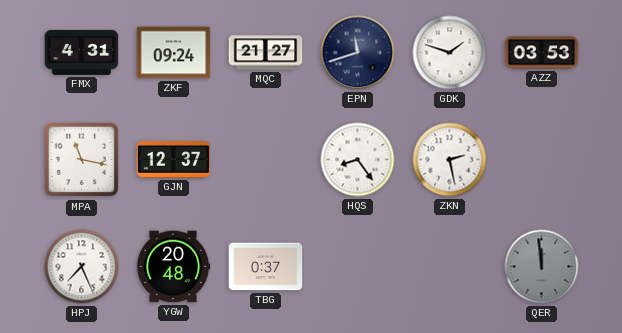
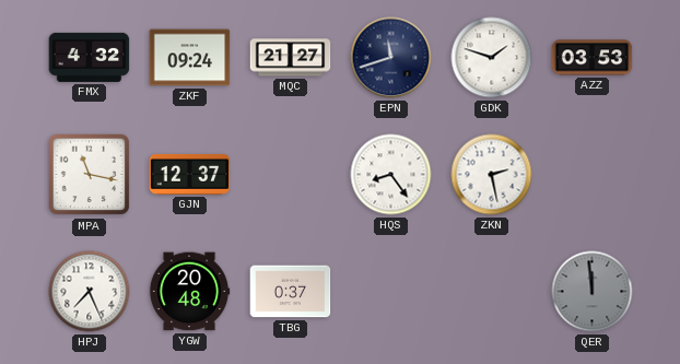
FMX: 4:31 -> 4:32
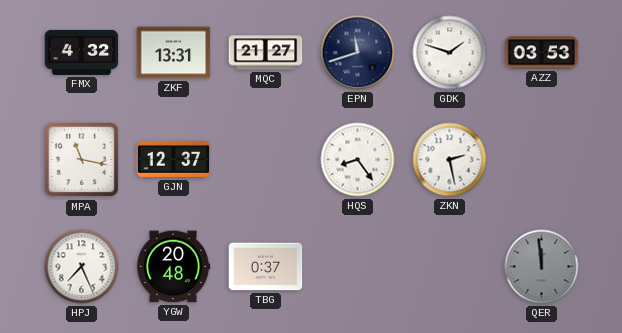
ZKF: 09:24 -> 13:31
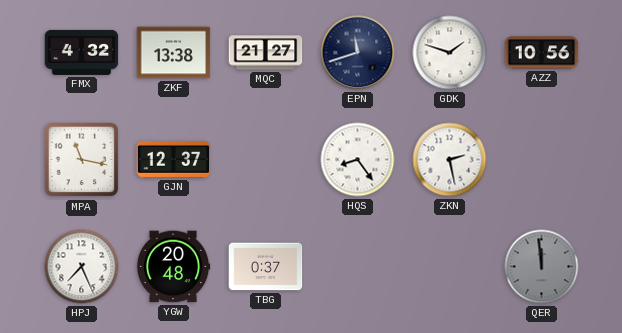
ZKF: 13:31 -> 13:38
AZZ: 03:53 -> 10:56
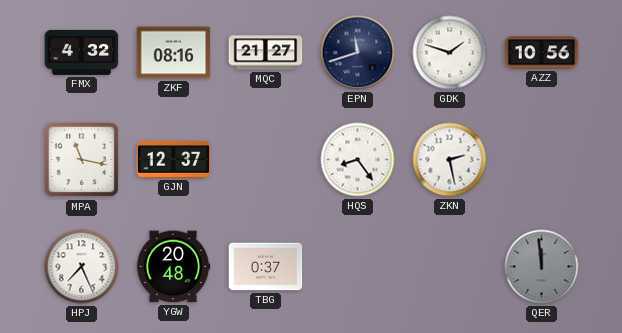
ZKF: 13:38 -> 08:16
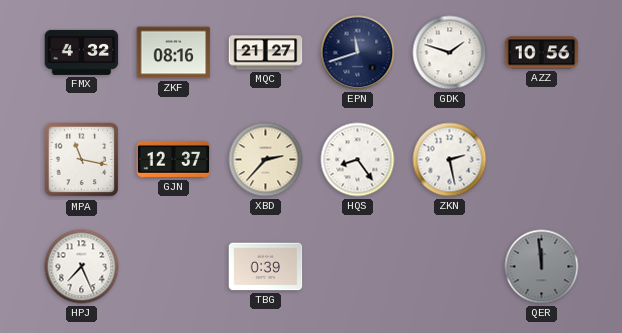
XBD: none -> 2:37
YGW: 20:48 -> none
TBG: 0:37 -> 0:39
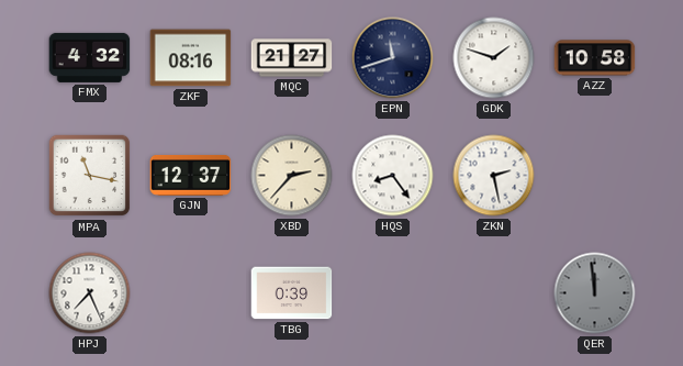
AZZ: 10:56 -> 10:58
